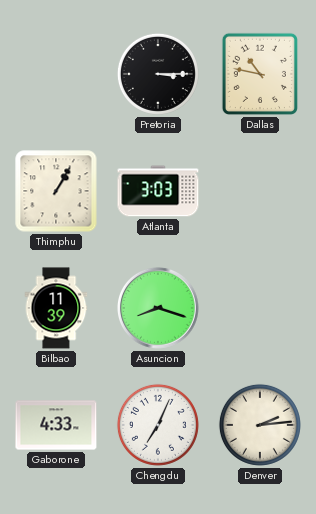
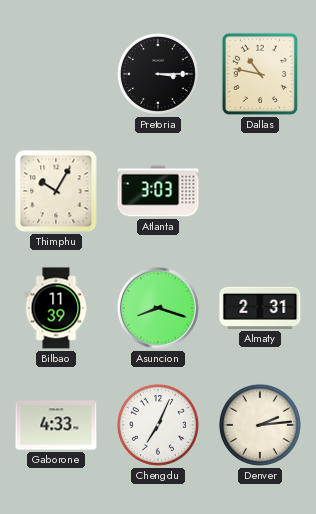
Thimphu: 1:05 -> 10:05
Almaty: none -> 2:31
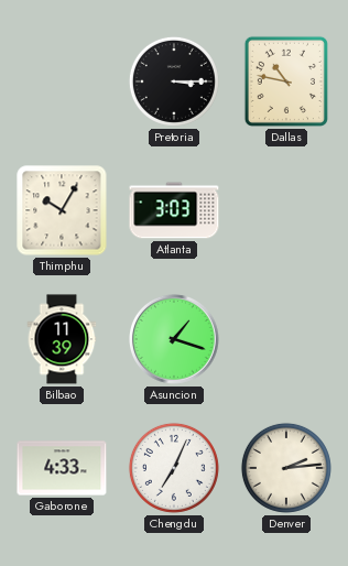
Asuncion: 8:18 -> 1:18
Almaty: 2:31 -> none
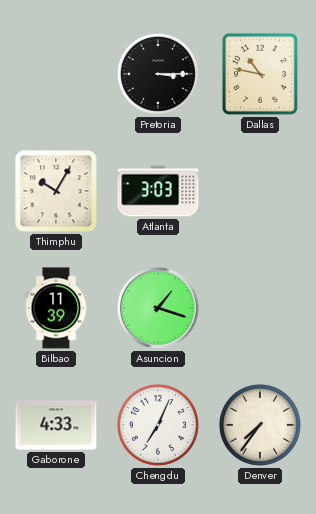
Denver: 2:14 -> 7:36
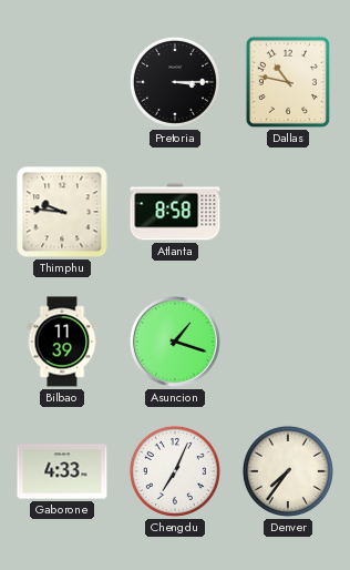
Thimphu: 10:05 -> 9:46
Atlanta: 3:03 -> 8:58
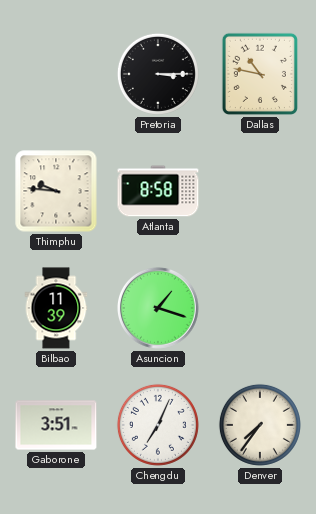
Gaborone: 4:33 -> 3:51
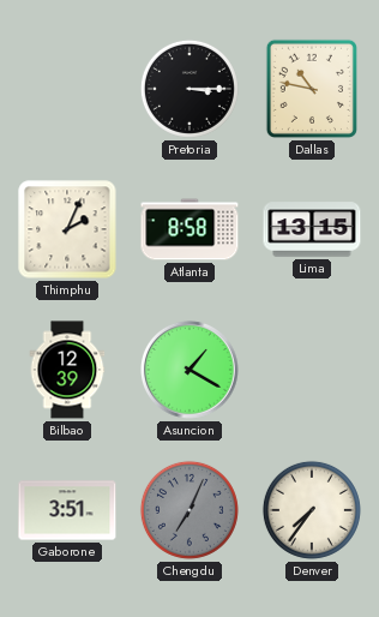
Thimphu: 9:46 -> 2:04
Lima: none -> 13:15
Bilbao: 11:39 -> 12:39
Asuncion: 1:18 -> 1:20
Chengdu dial: white -> grey
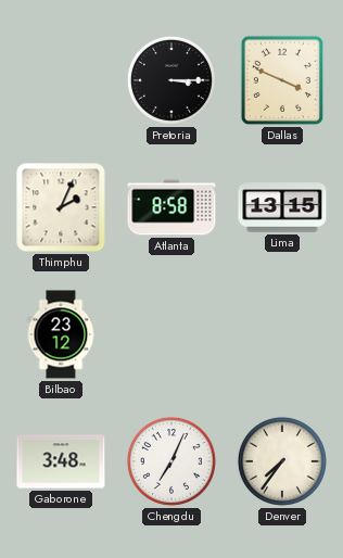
Dallas: 10:47 -> 3:49
Bilbao: 12:39 -> 23:12
Asuncion: 1:20 -> none
Gaborone: 3:51 -> 3:48
Chengdu dial: grey -> white
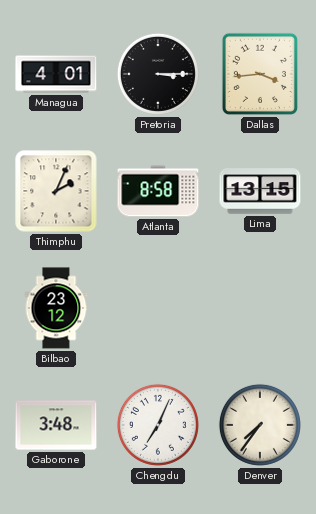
Managua: none -> 4:01
Dallas: 3:49 -> 3:44
